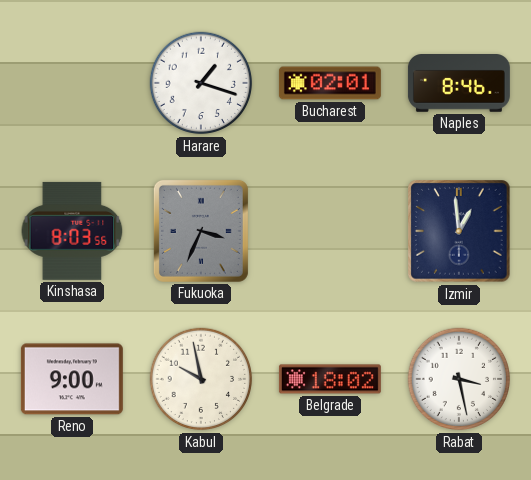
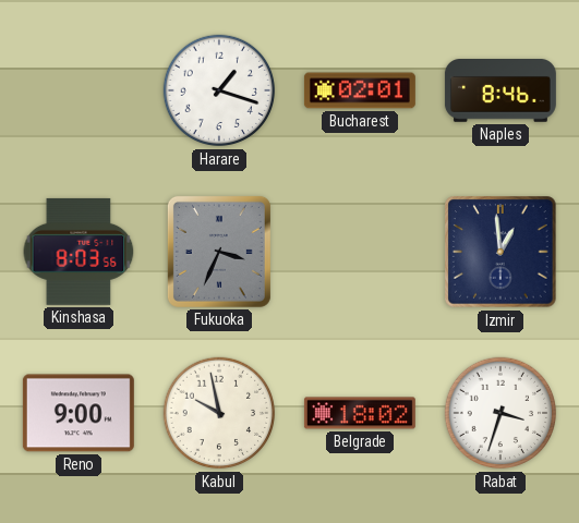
Rabat: 3:28 -> 3:33
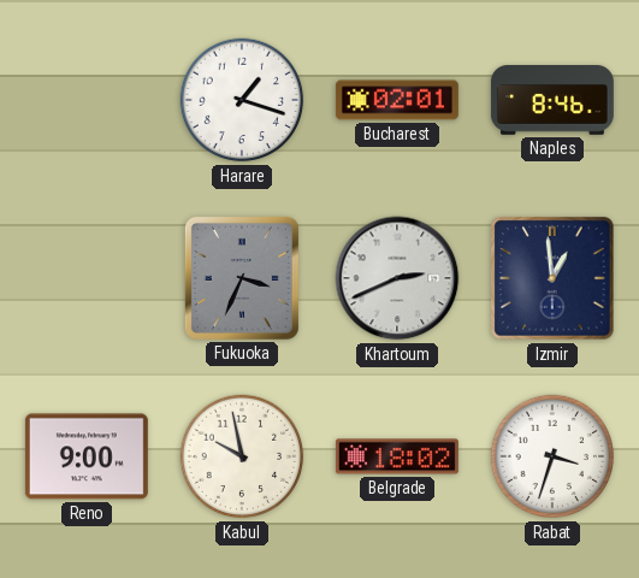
Kinshasa: 8:03 -> none
Khartoum: none -> 2:41
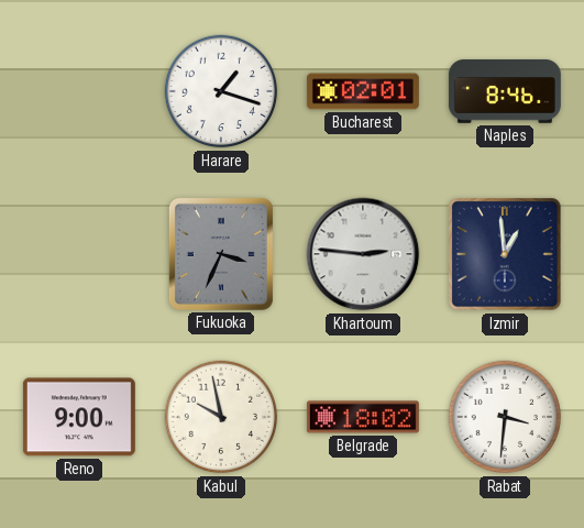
Khartoum: 2:41 -> 2:46
Rabat: 3:33 -> 3:31
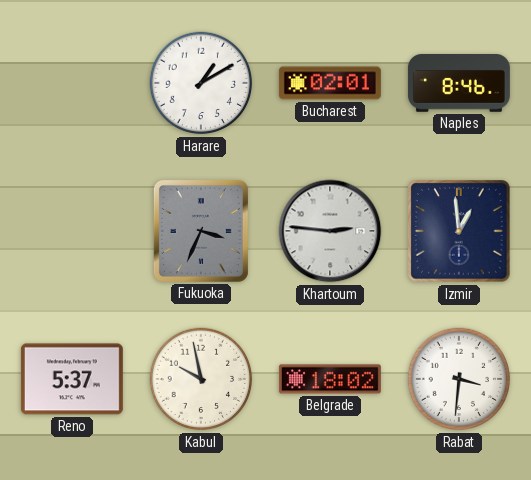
Harare: 1:18 -> 1:10
Reno: 9:00 -> 5:37
